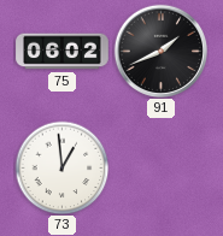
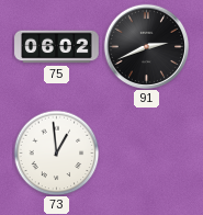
91: 1:41 -> 2:41
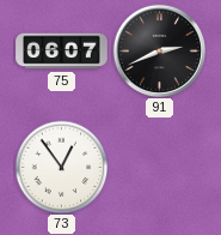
75: 06:02 -> 06:07
73: 12:59 -> 12:54
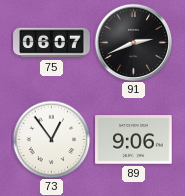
89: none -> 9:06
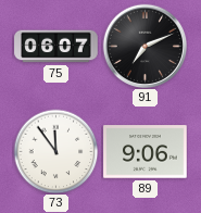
91: 2:41 -> 7:11
73: 12:54 -> 11:54
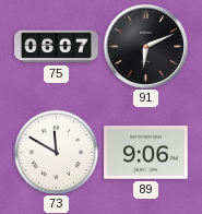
91: 7:11 -> 6:11
73: 11:54 -> 11:50
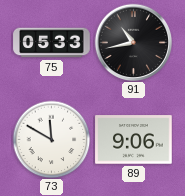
75: 06:07 -> 05:33
91: 6:11 -> 10:43
